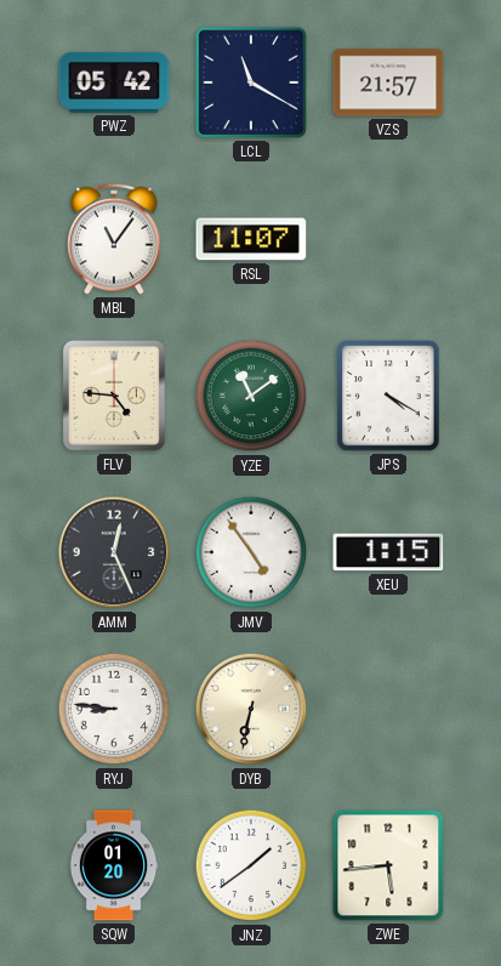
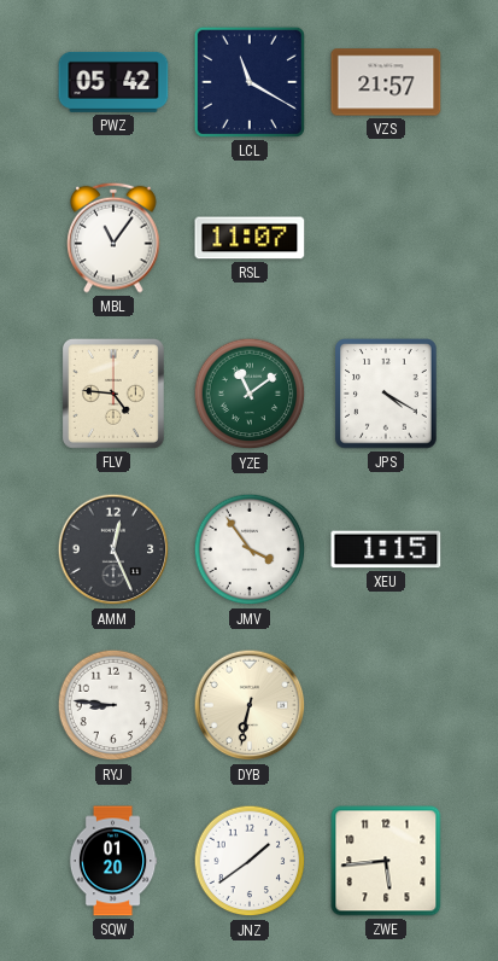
JMV: 4:54 -> 3:54
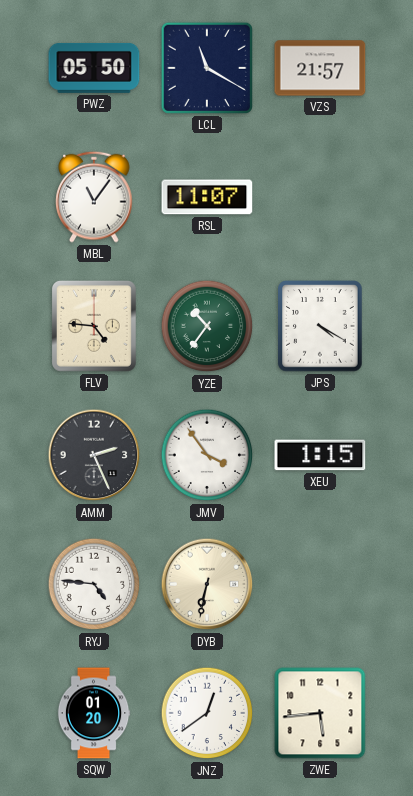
PWZ: 05:42 -> 05:50
YZE: 11:09 -> 10:36
AMM: 12:26 -> 2:26
RYJ: 8:46 -> 4:46
JNZ: 1:39 -> 12:39
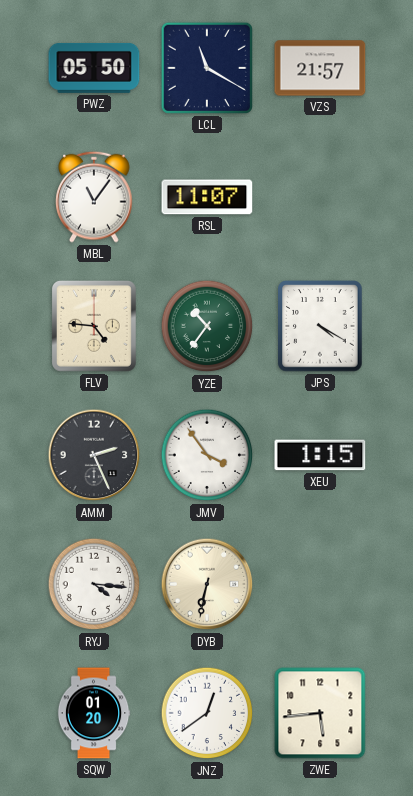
RYJ: 4:46 -> 4:16
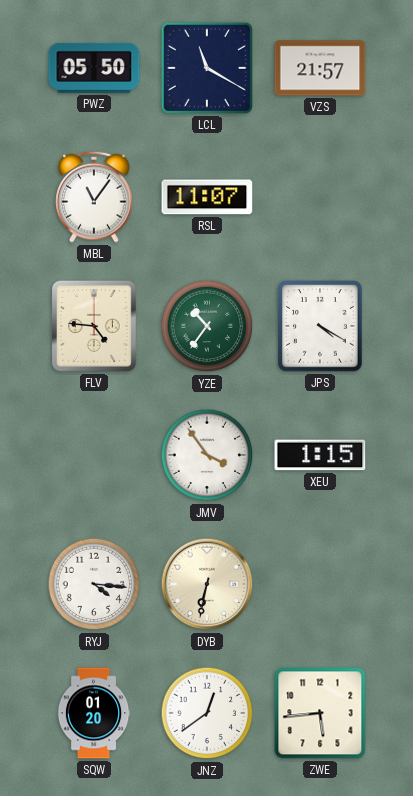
AMM: 2:26 -> none
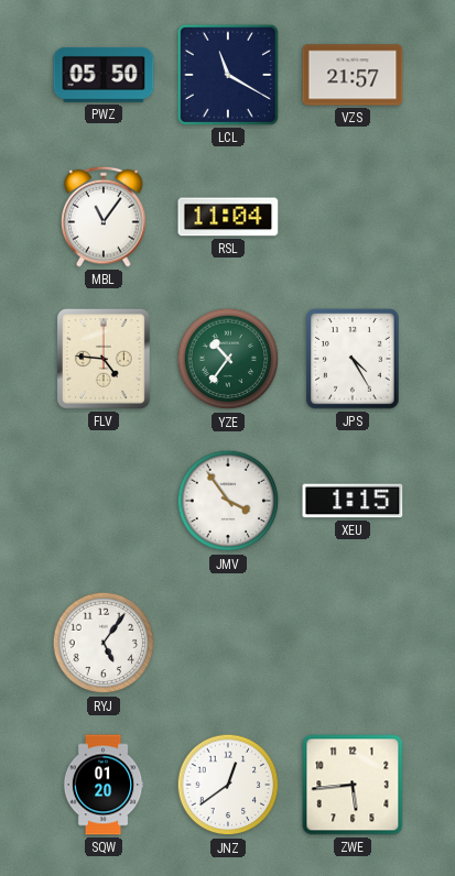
RSL: 11:07 -> 11:04
JPS: 4:20 -> 4:25
RYJ: 4:16 -> 5:06
DYB: 6:32 -> none
